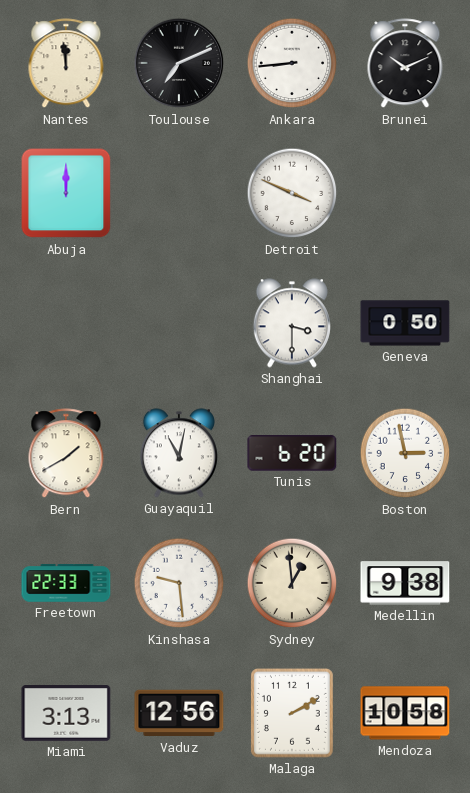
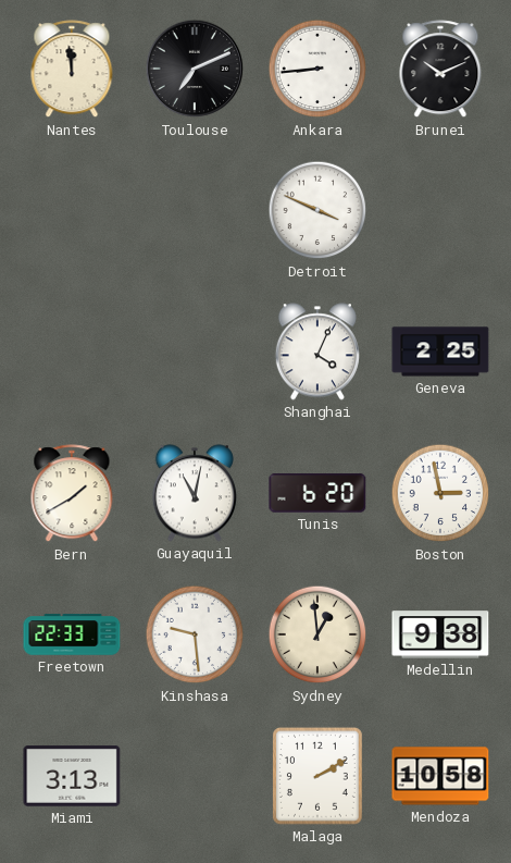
Abuja: 12:00 -> none
Shanghai: 3:30 -> 4:04
Geneva: 0:50 -> 2:25
Vaduz: 12:56 -> none
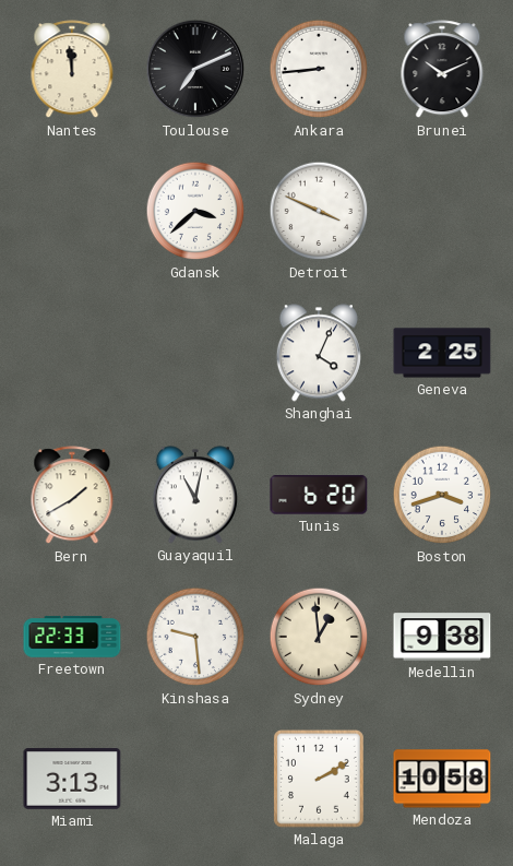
Gdansk: none -> 3:38
Boston: 2:58 -> 3:42
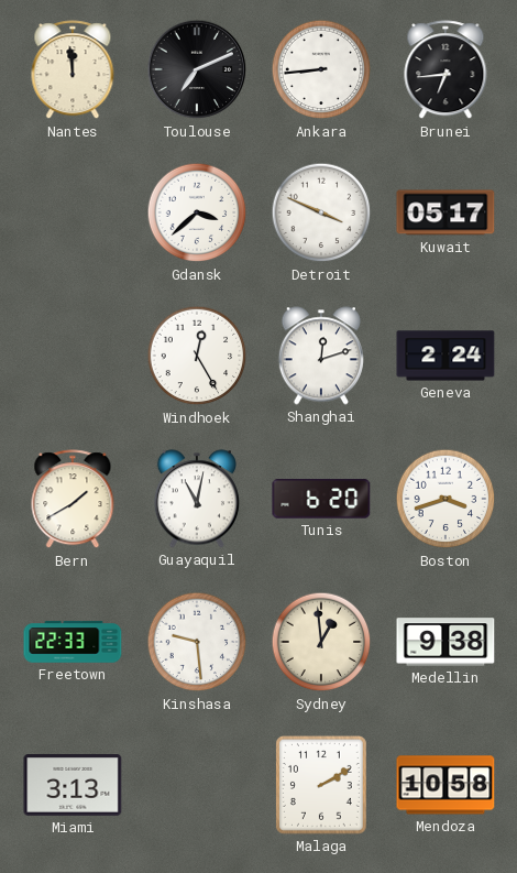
Brunei: 10:11 -> 6:44
Kuwait: none -> 05:17
Windhoek: none -> 12:25
Shanghai: 4:04 -> 12:12
Geneva: 2:25 -> 2:24
